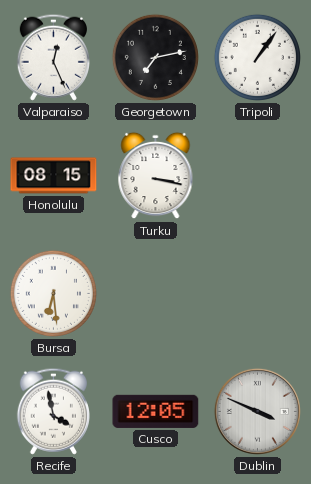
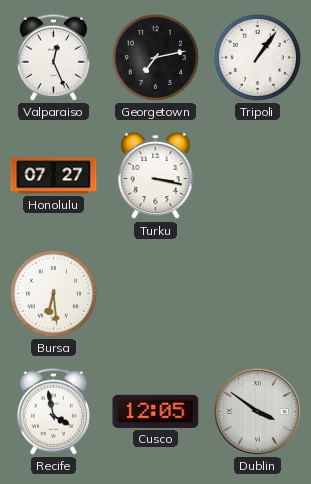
Honolulu: 08:15 -> 07:27
Dublin: 3:49 -> 3:51
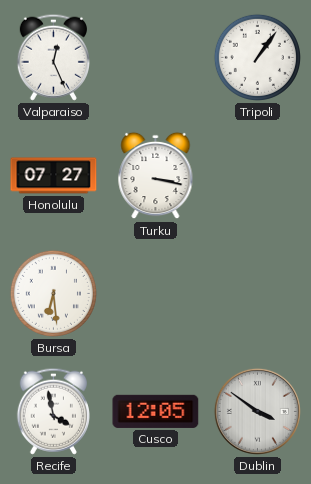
Georgetown: 7:13 -> none
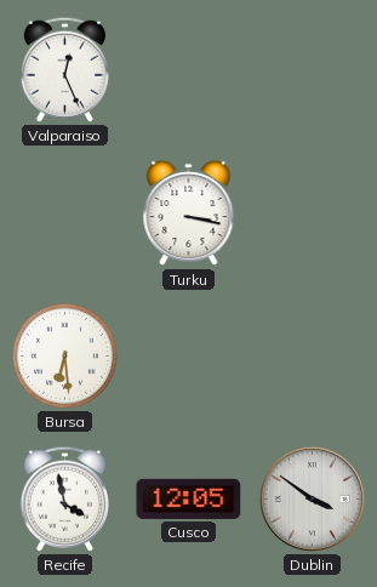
Tripoli: 1:06 -> none
Honolulu: 07:27 -> none
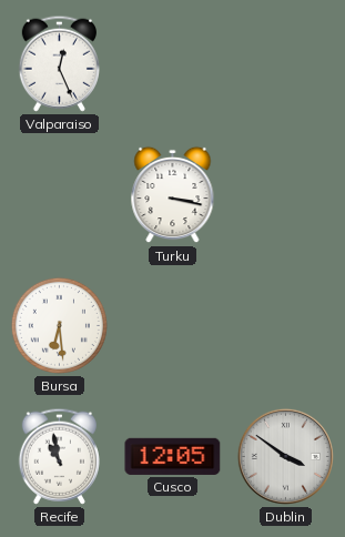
Recife: 3:58 -> 10:58
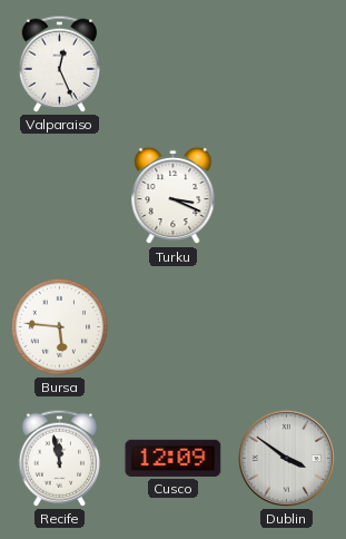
Turku: 3:17 -> 3:19
Bursa: 6:29 -> 5:46
Recife: 10:58 -> 11:58
Cusco: 12:05 -> 12:09
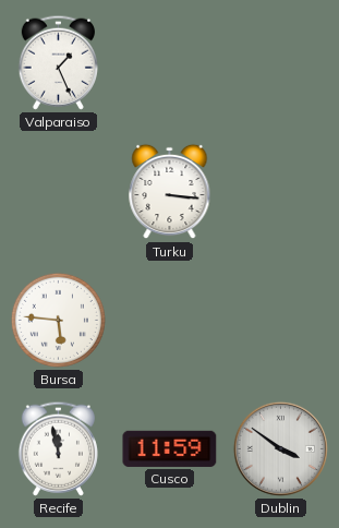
Valparaiso: 12:26 -> 1:26
Turku: 3:19 -> 3:16
Cusco: 12:09 -> 11:59
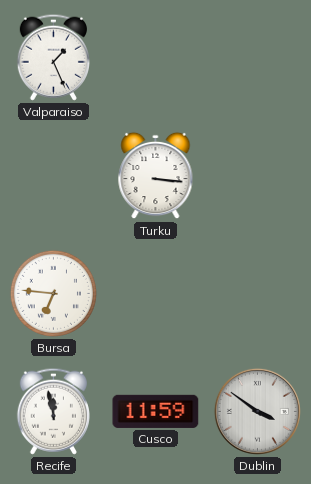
Bursa: 5:46 -> 6:46
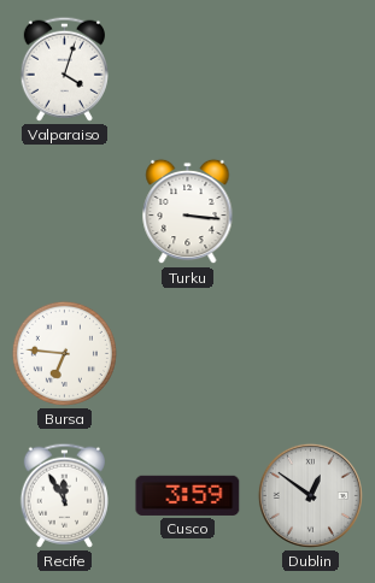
Valparaiso: 1:26 -> 4:03
Recife: 11:58 -> 11:55
Cusco: 11:59 -> 3:59
Dublin: 3:51 -> 12:51
